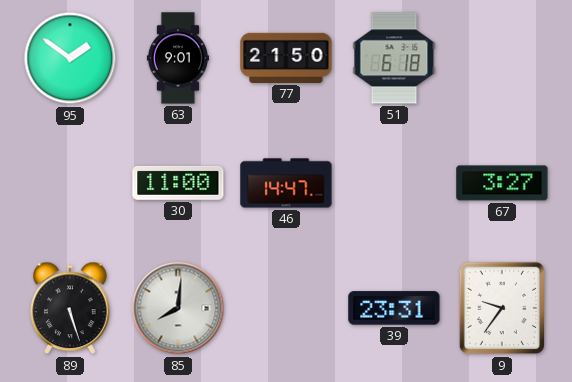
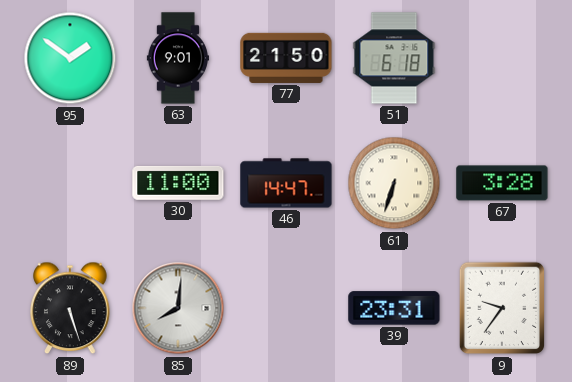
61: none -> 6:33
67: 3:27 -> 3:28
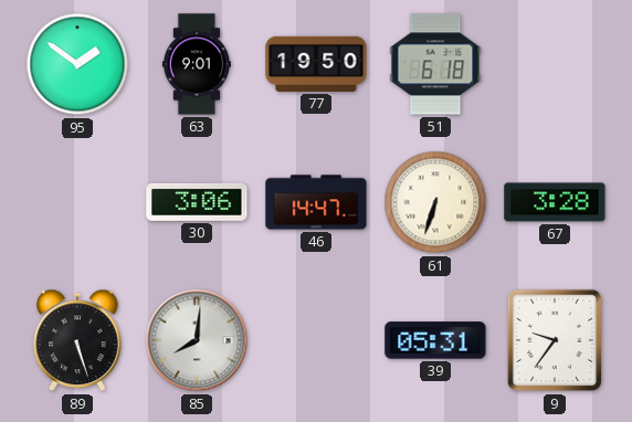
77: 21:50 -> 19:50
30: 11:00 -> 3:06
39: 23:31 -> 05:31
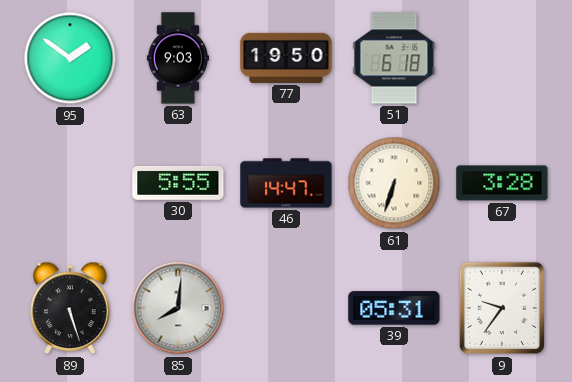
63: 9:01 -> 9:03
30: 3:06 -> 5:55
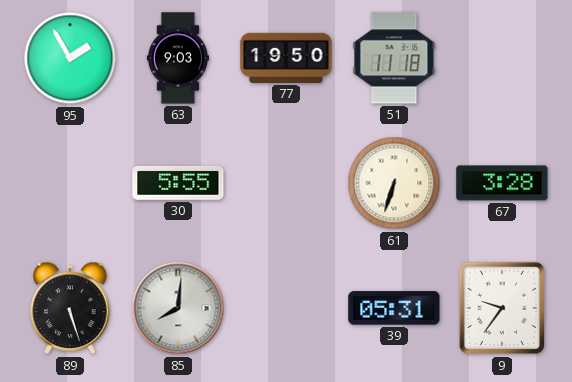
95: 1:51 -> 1:55
51: 6:18 -> 11:18
46: 14:47 -> none
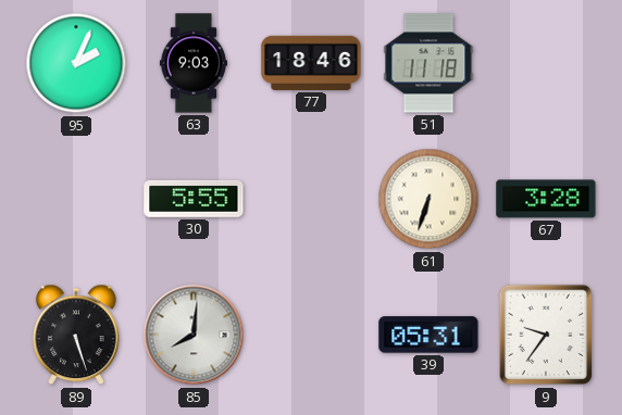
95: 1:55 -> 2:04
77: 19:50 -> 18:46
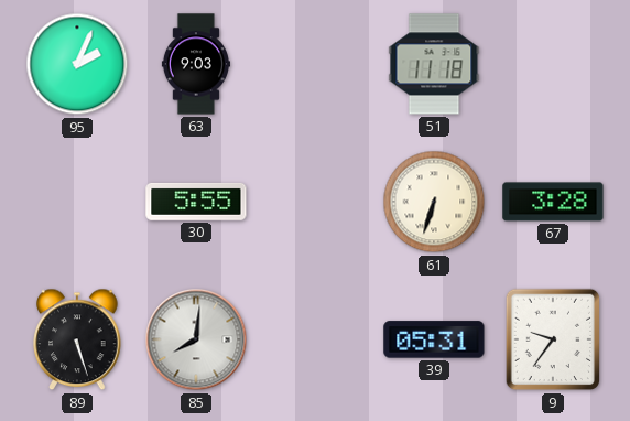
77: 18:46 -> none
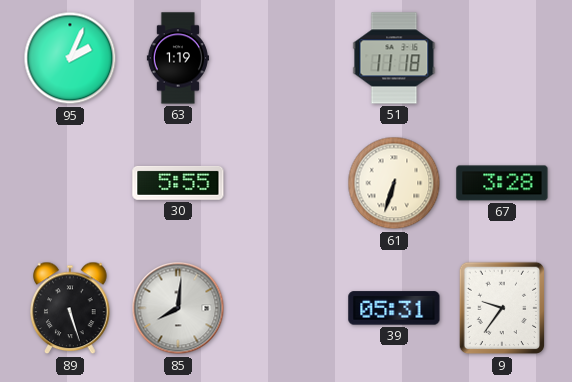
63: 9:03 -> 1:19
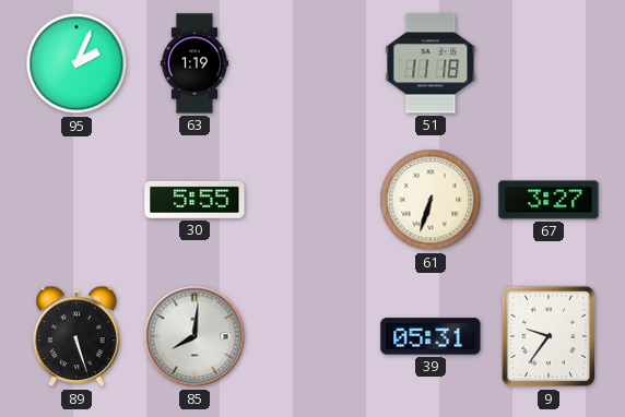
67: 3:28 -> 3:27
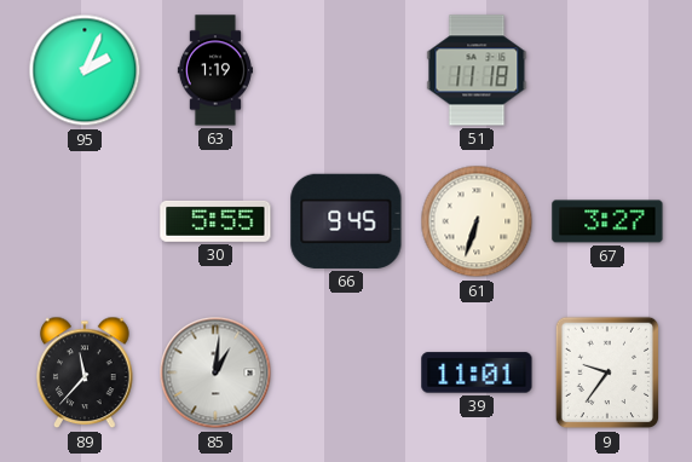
66: none -> 9:45
89: 5:27 -> 11:37
85: 8:01 -> 1:01
39: 05:31 -> 11:01
